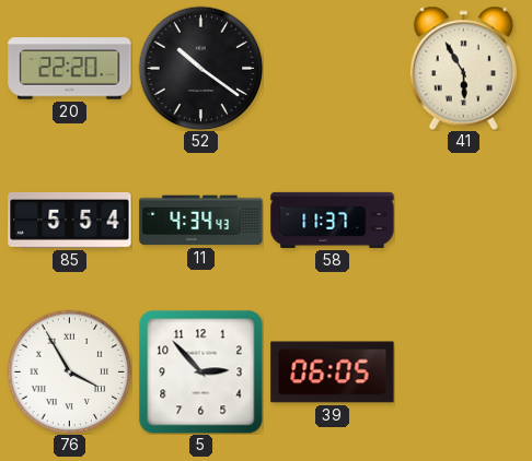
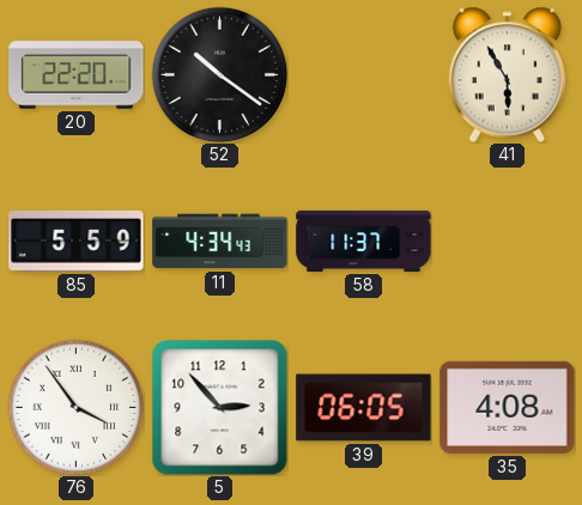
85: 5:54 -> 5:59
76: 3:55 -> 3:54
35: none -> 4:08
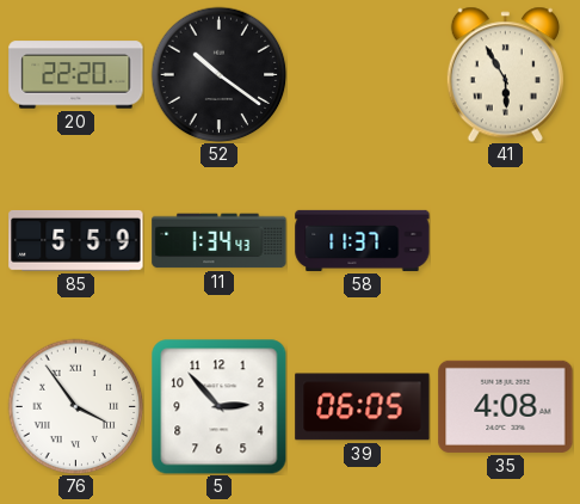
11: 4:34 -> 1:34
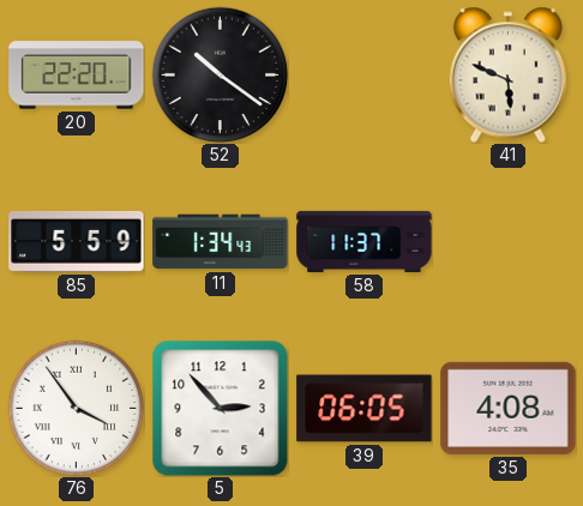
41: 5:55 -> 5:49
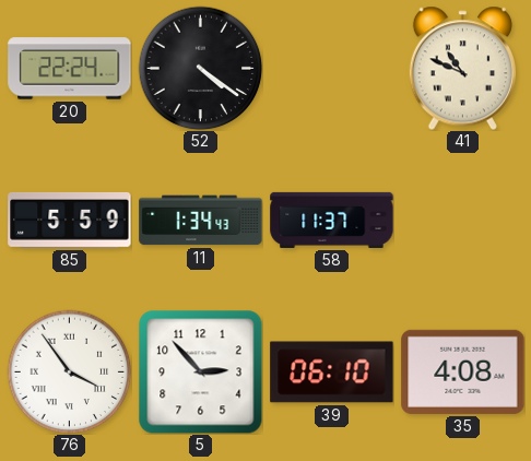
20: 22:20 -> 22:24
52: 10:21 -> 4:21
41: 5:49 -> 10:49
39: 06:05 -> 06:10
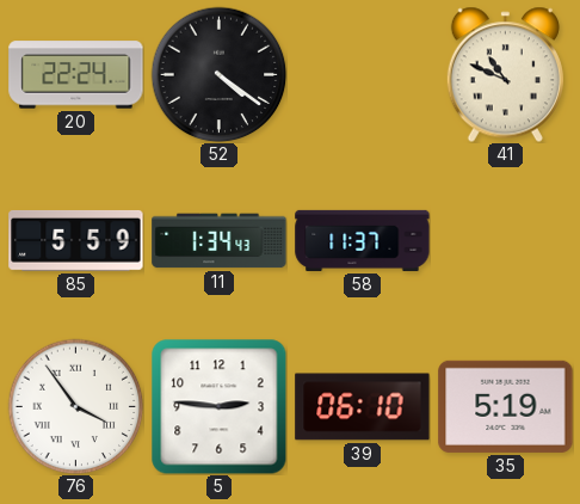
5: 2:53 -> 2:46
35: 4:08 -> 5:19
